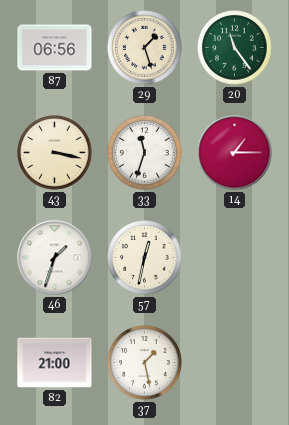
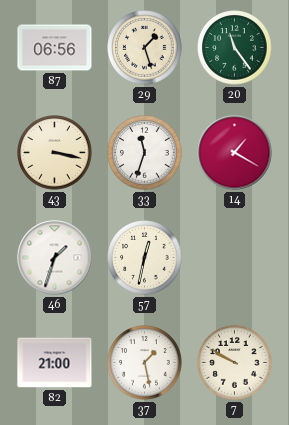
14: 1:15 -> 1:20
7: none -> 9:50
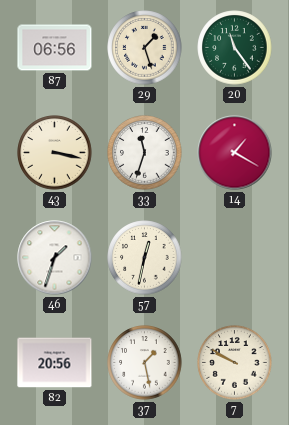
82: 21:00 -> 20:56
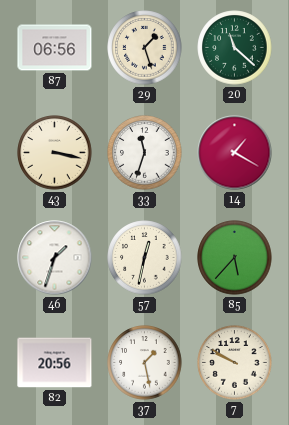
20: 11:24 -> 11:22
85: none -> 5:37
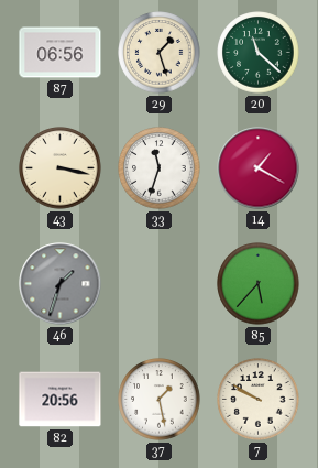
46 dial: white -> grey
57: 12:32 -> none
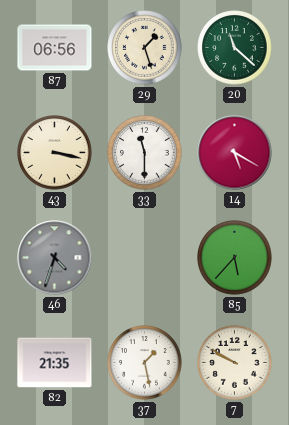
33: 11:33 -> 11:30
14: 1:20 -> 5:20
46: 1:33 -> 4:33
82: 20:56 -> 21:35
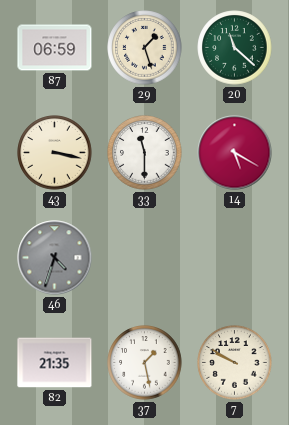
87: 06:56 -> 06:59
85: 5:37 -> none
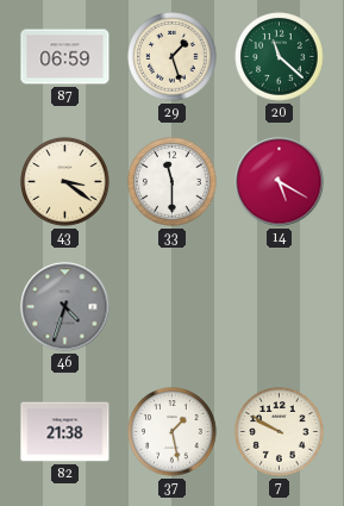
43: 3:17 -> 3:21
82: 21:35 -> 21:38
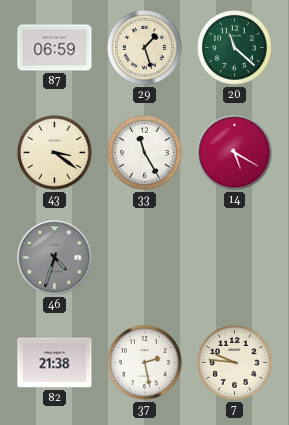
33: 11:30 -> 11:25
37: 1:28 -> 2:28
7: 9:50 -> 9:46
